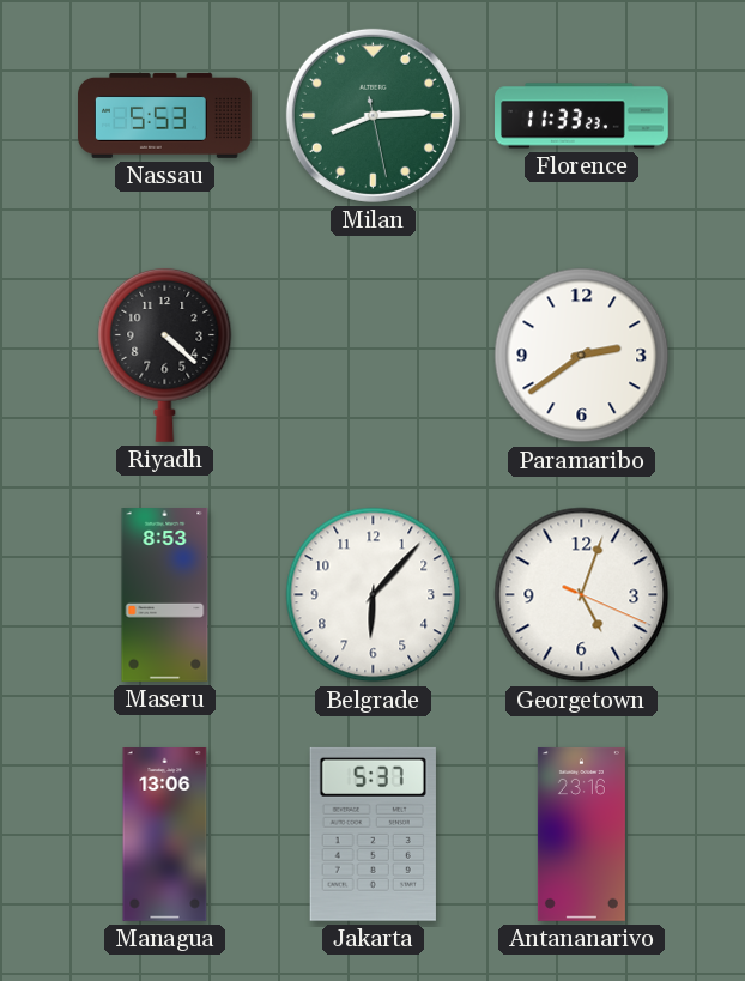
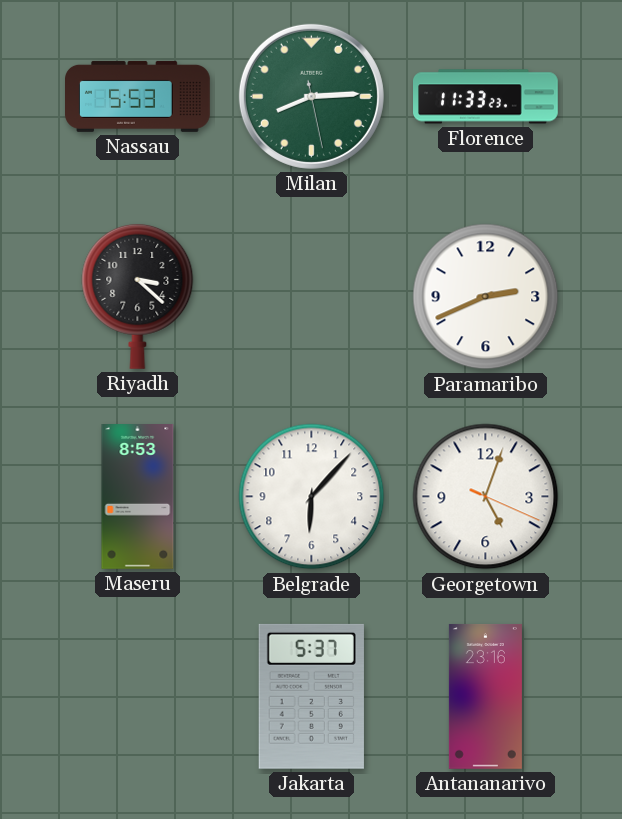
Riyadh: 4:22 -> 3:22
Paramaribo: 2:39 -> 2:41
Managua: 13:06 -> none
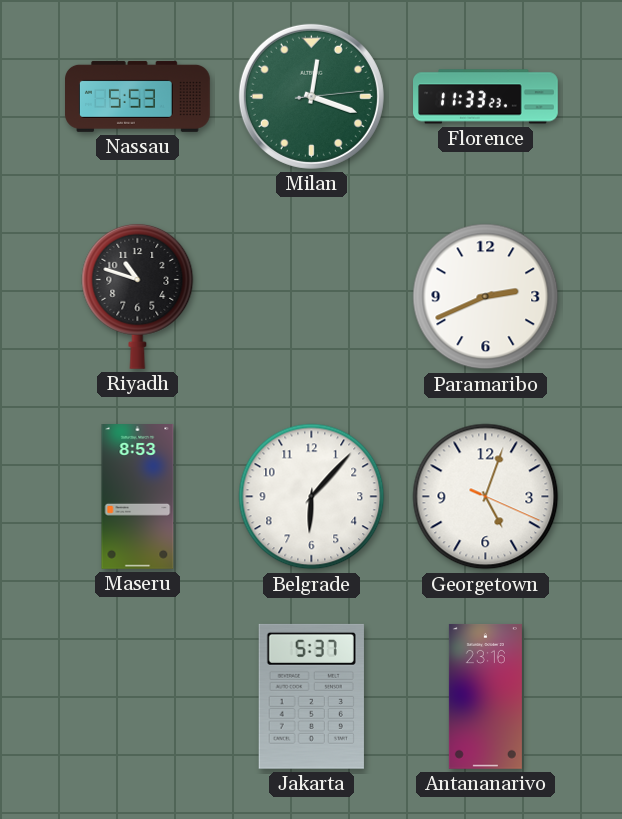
Milan: 8:14 -> 12:18
Riyadh: 3:22 -> 10:48
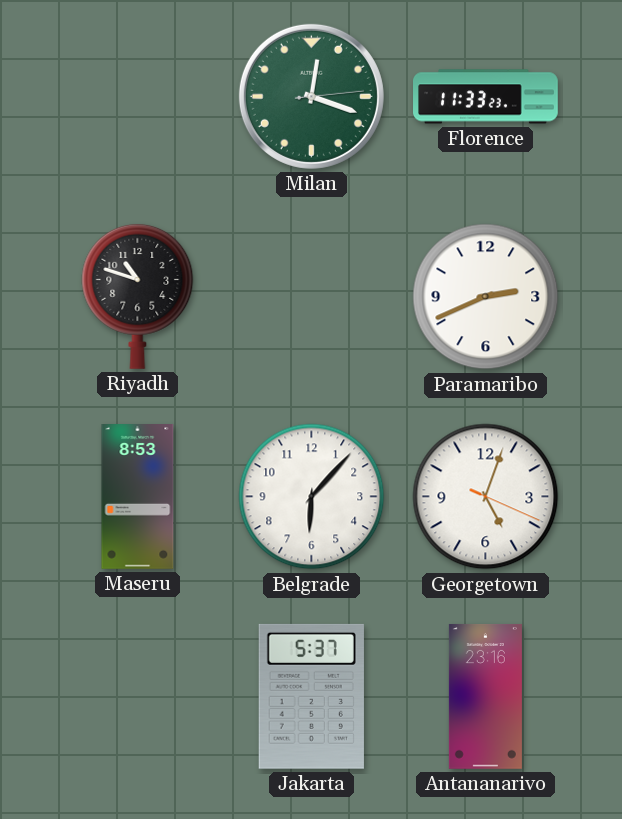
Nassau: 5:53 -> none
